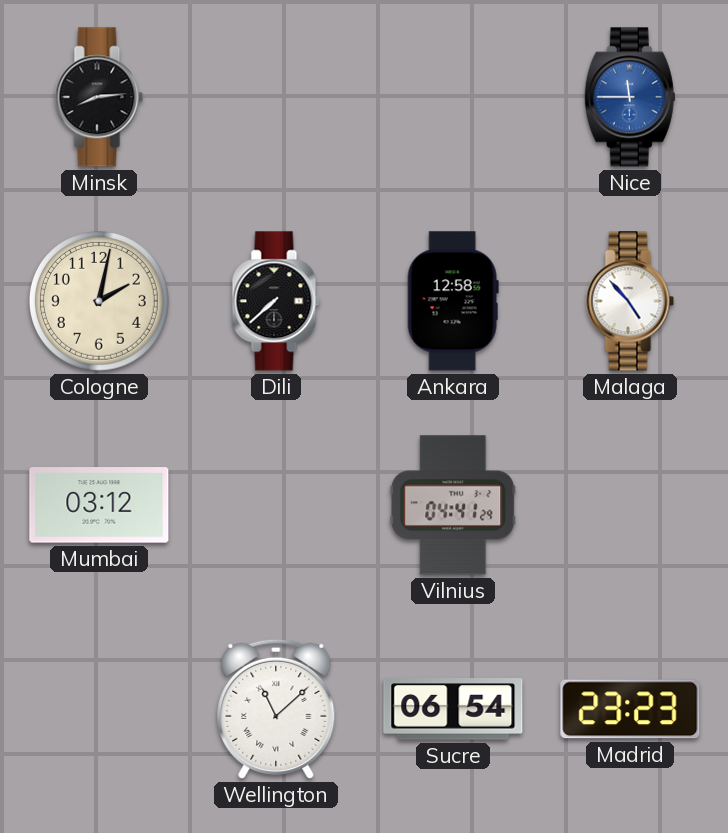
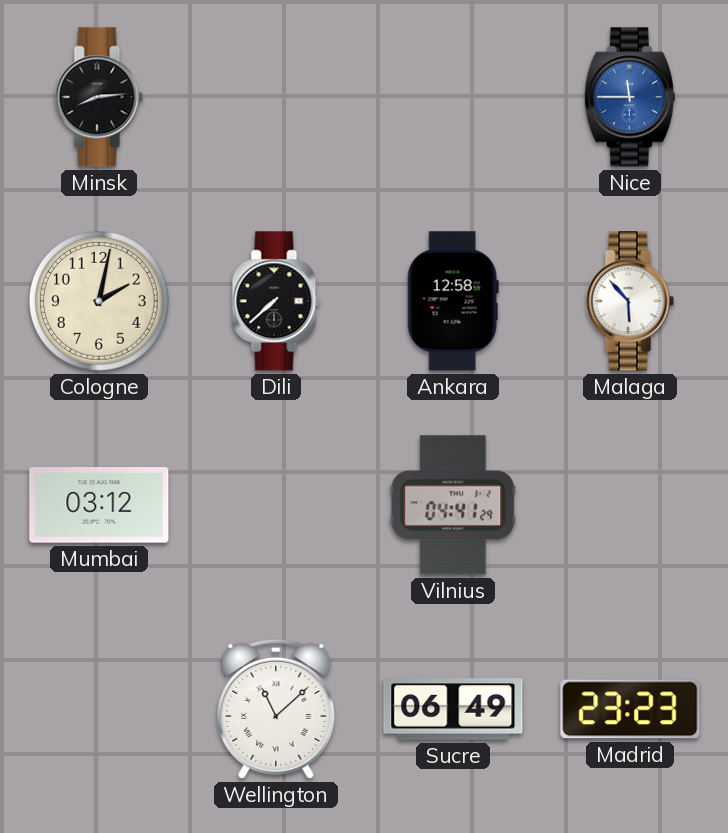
Malaga: 4:53 -> 5:53
Sucre: 06:54 -> 06:49
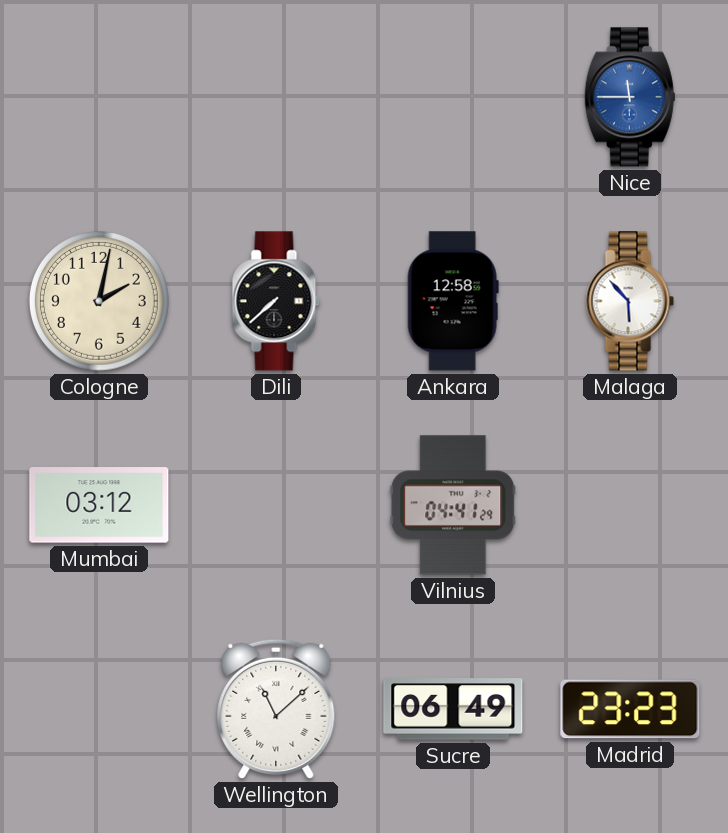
Minsk: 8:14 -> none
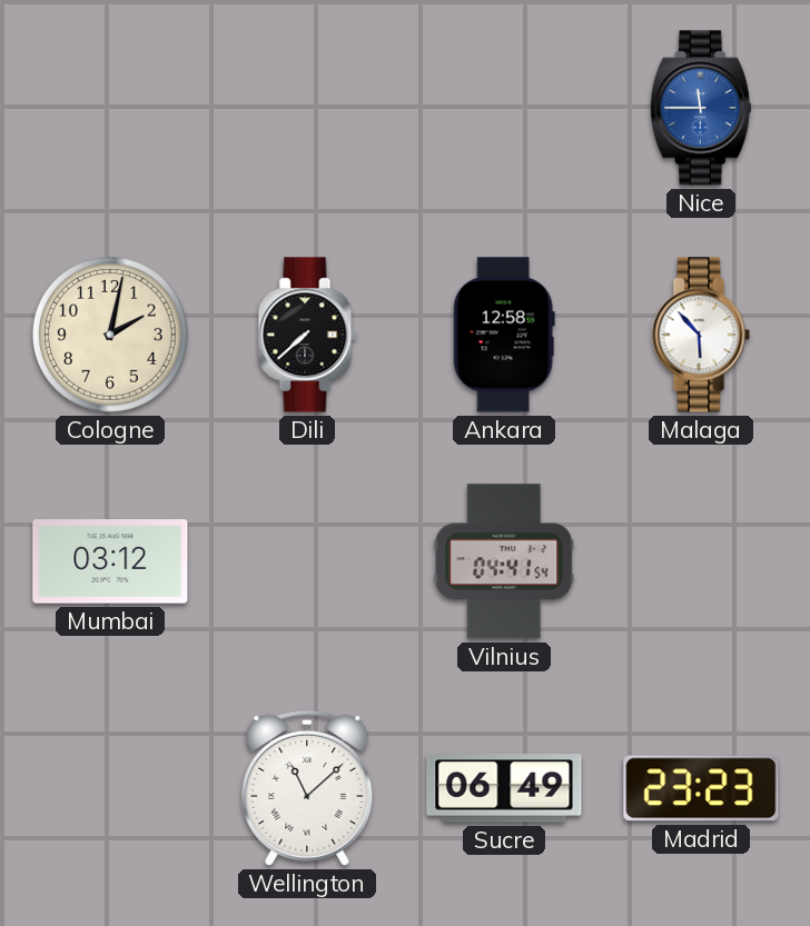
Vilnius: 04:41:29 -> 04:41:54
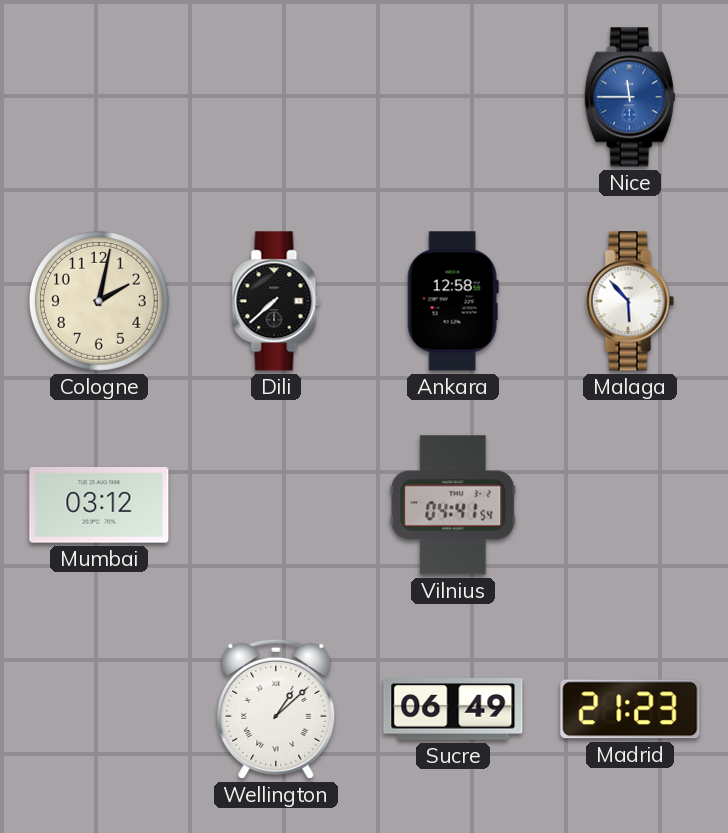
Wellington: 11:08 -> 1:08
Madrid: 23:23 -> 21:23
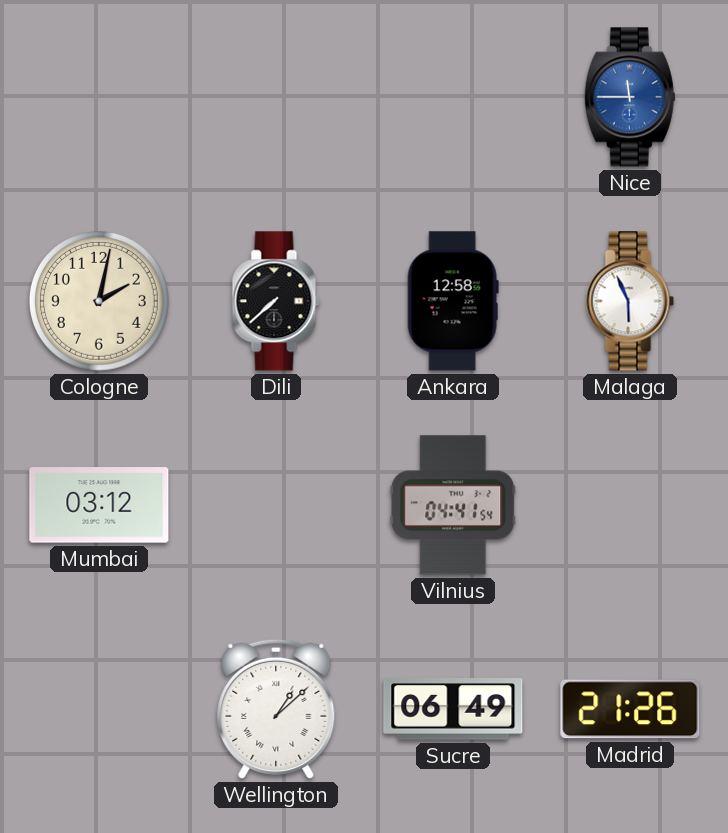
Malaga: 5:53 -> 5:56
Madrid: 21:23 -> 21:26
